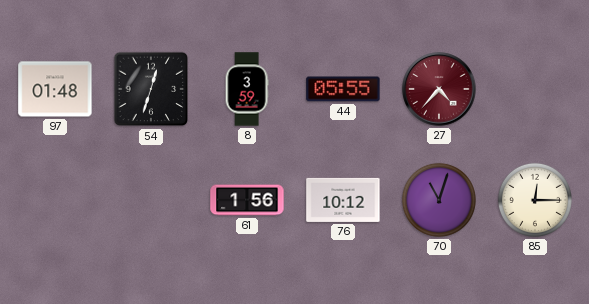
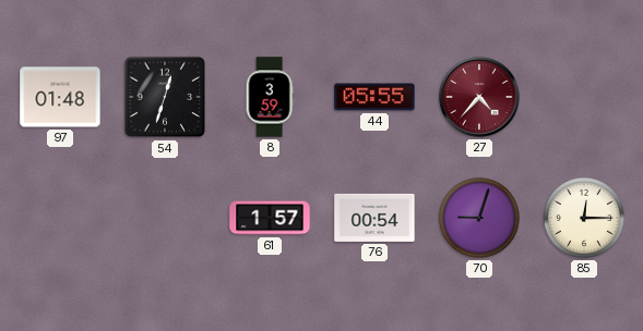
61: 1:56 -> 1:57
76: 10:12 -> 00:54
70: 11:03 -> 9:03
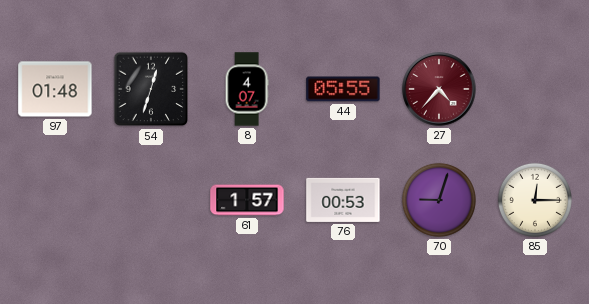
8: 3:59 -> 4:07
76: 00:54 -> 00:53
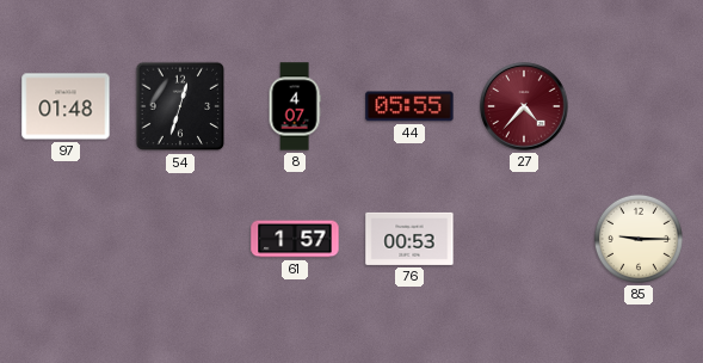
70: 9:03 -> none
85: 12:15 -> 9:15
